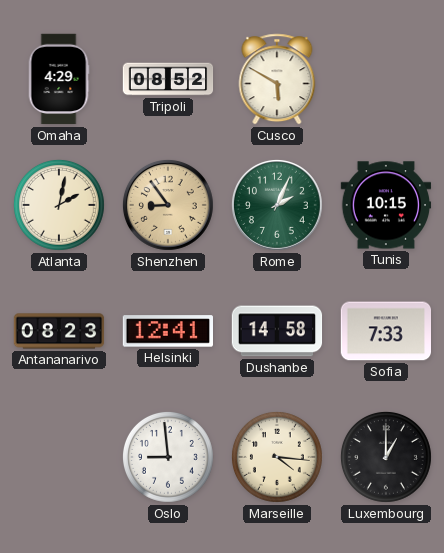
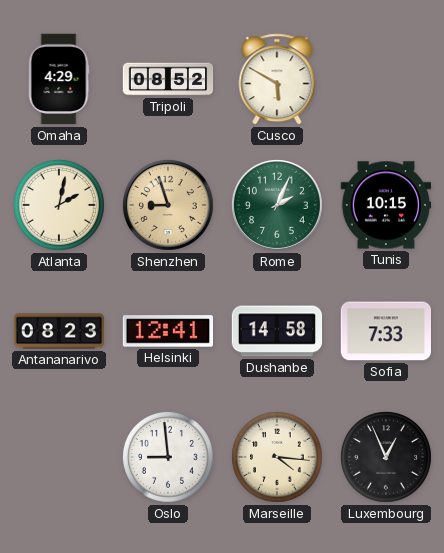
Shenzhen: 8:54 -> 8:57
Luxembourg: 1:00 -> 12:56
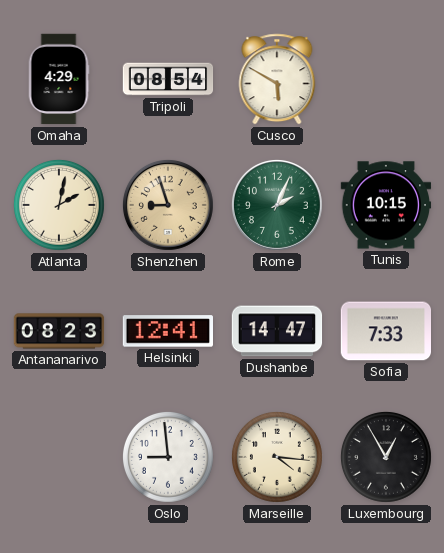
Tripoli: 08:52 -> 08:54
Dushanbe: 14:58 -> 14:47
Luxembourg: 12:56 -> 12:55
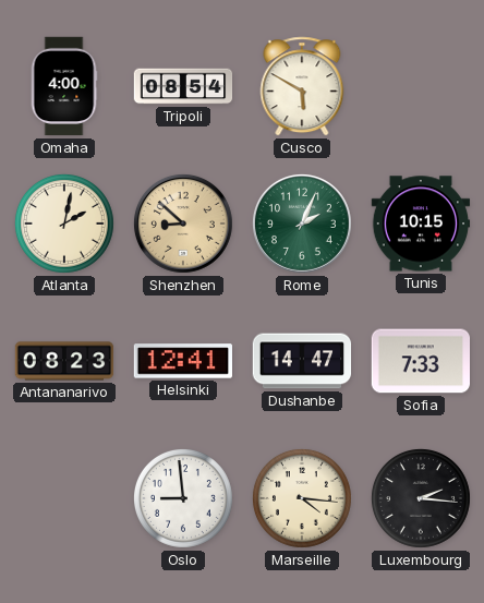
Omaha: 4:29 -> 4:00
Shenzhen: 8:57 -> 8:52
Luxembourg: 12:55 -> 2:16
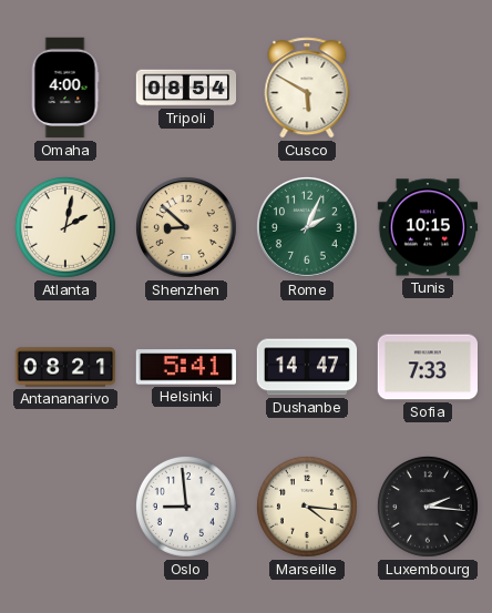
Antananarivo: 08:23 -> 08:21
Helsinki: 12:41 -> 5:41
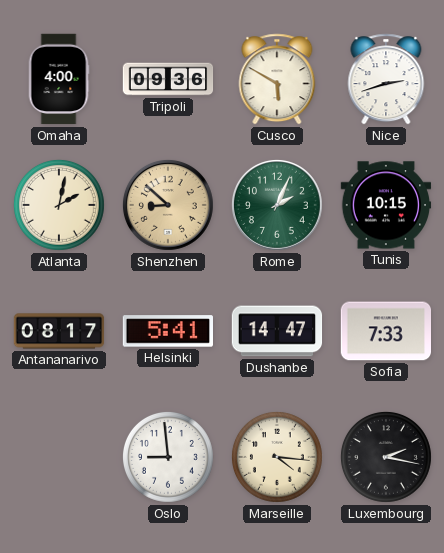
Tripoli: 08:54 -> 09:36
Nice: none -> 2:42
Antananarivo: 08:21 -> 08:17
Luxembourg: 2:16 -> 2:17
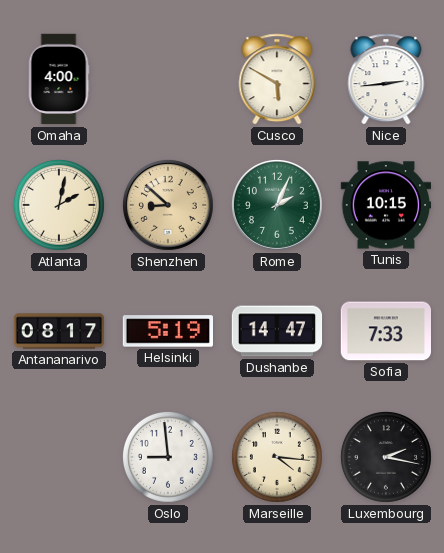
Tripoli: 09:36 -> none
Nice: 2:42 -> 2:44
Helsinki: 5:41 -> 5:19
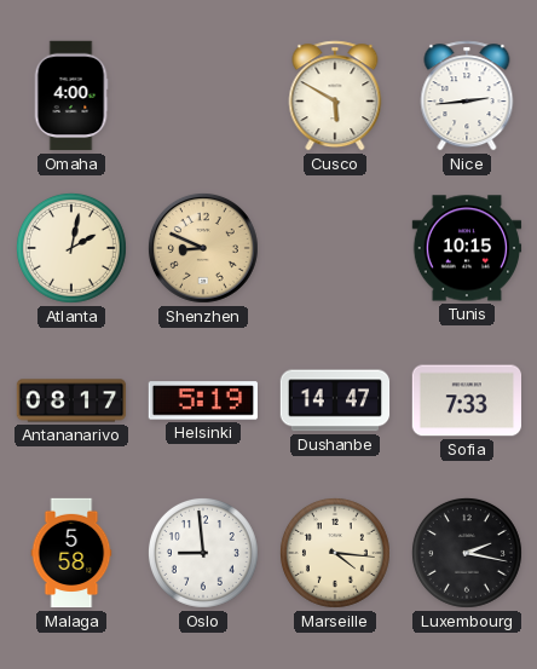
Shenzhen: 8:52 -> 8:49
Rome: 2:04 -> none
Malaga: none -> 5:58
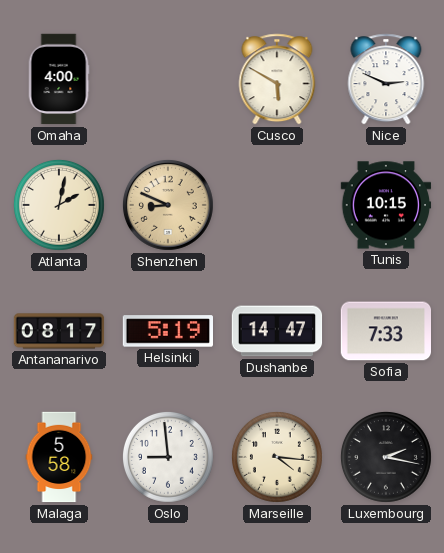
Nice: 2:44 -> 2:49
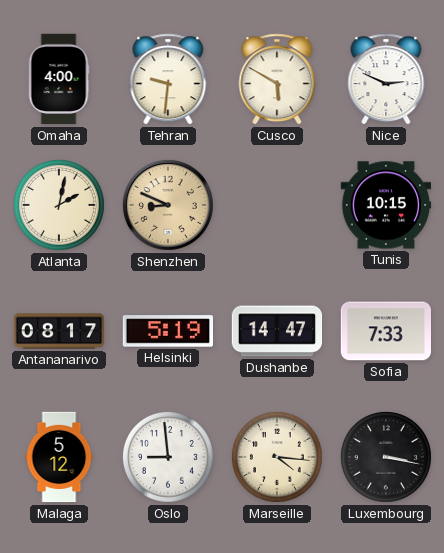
Tehran: none -> 9:31
Malaga: 5:58 -> 5:12
Luxembourg: 2:17 -> 3:17
